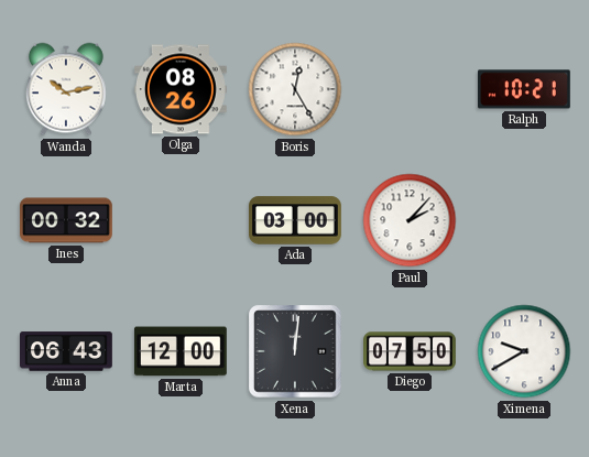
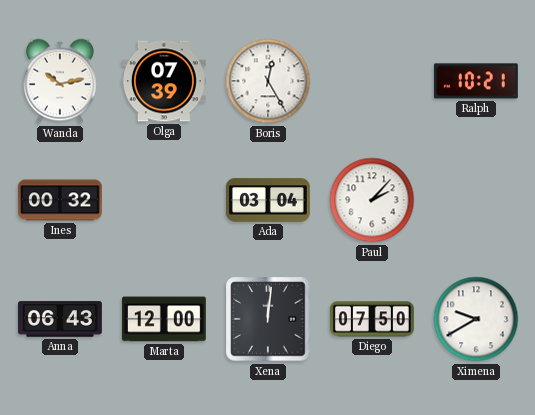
Olga: 08:26 -> 07:39
Ada: 03:00 -> 03:04
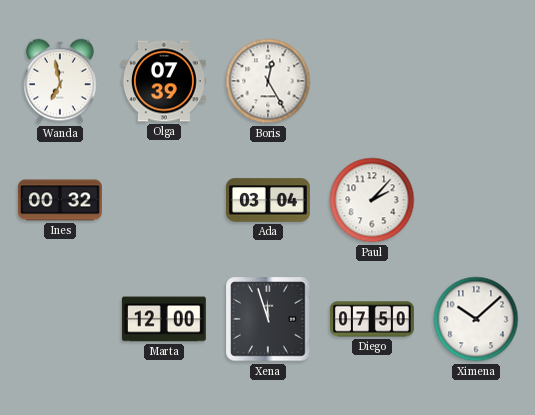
Wanda: 10:13 -> 6:58
Ralph: 10:21 -> none
Anna: 06:43 -> none
Xena: 12:01 -> 11:57
Ximena: 9:40 -> 10:08
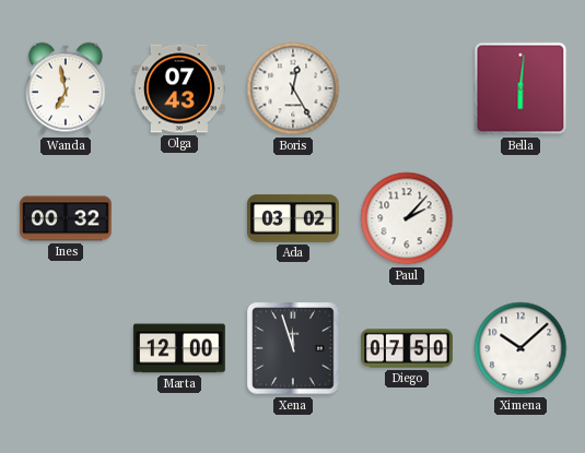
Olga: 07:39 -> 07:43
Bella: none -> 6:01
Ada: 03:04 -> 03:02
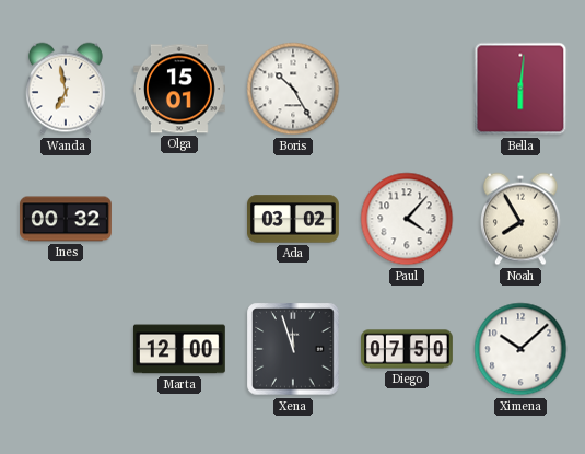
Olga: 07:43 -> 15:01
Boris: 12:25 -> 10:25
Paul: 2:07 -> 4:07
Noah: none -> 7:55
